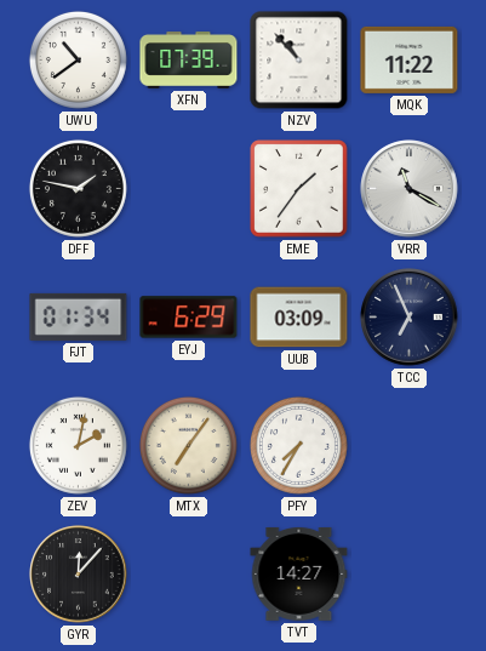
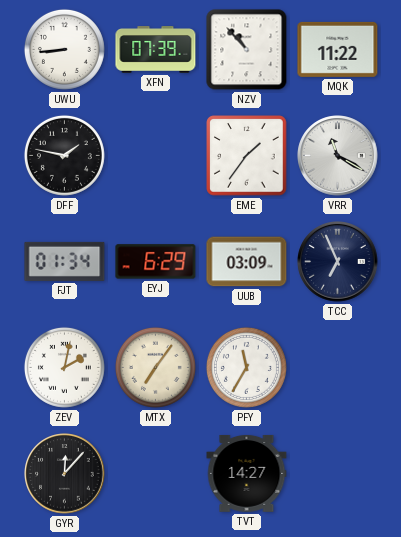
UWU: 10:39 -> 8:44
PFY: 7:35 -> 11:35
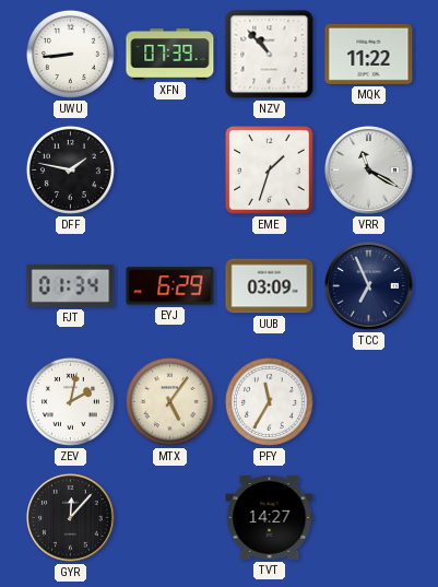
EME: 1:36 -> 1:33
MTX: 7:06 -> 5:06
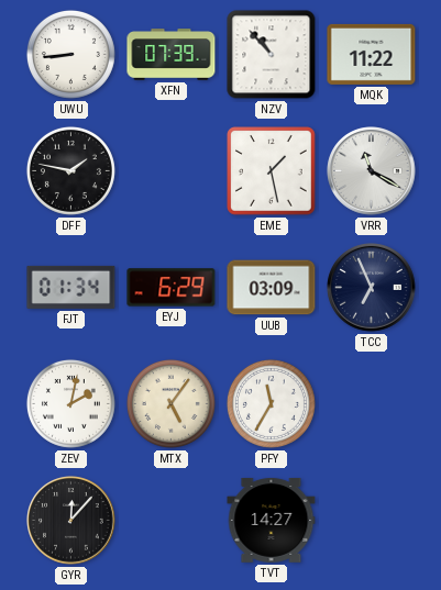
EME: 1:33 -> 1:28
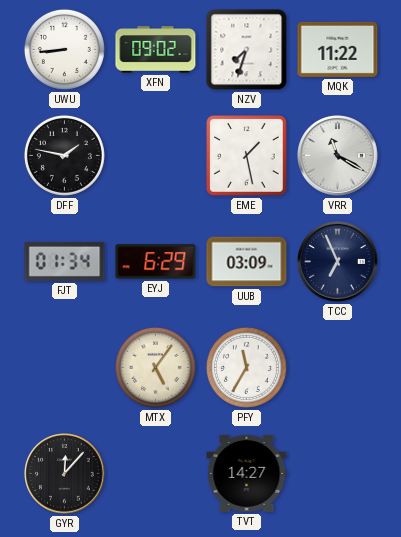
XFN: 07:39 -> 09:02
NZV: 10:53 -> 7:33
ZEV: 2:02 -> none
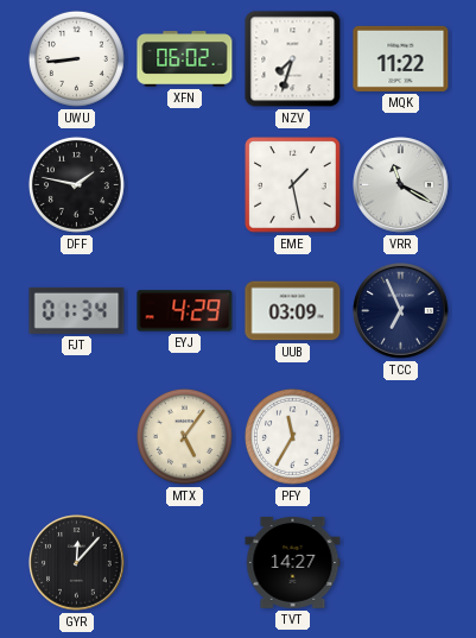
XFN: 09:02 -> 06:02
EYJ: 6:29 -> 4:29
